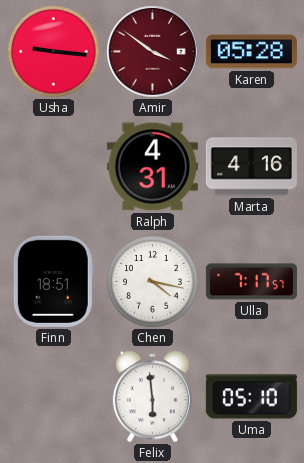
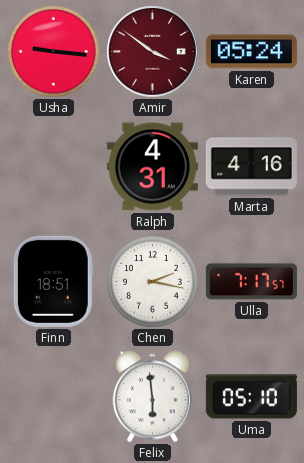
Karen: 05:28 -> 05:24
Chen: 4:17 -> 2:17
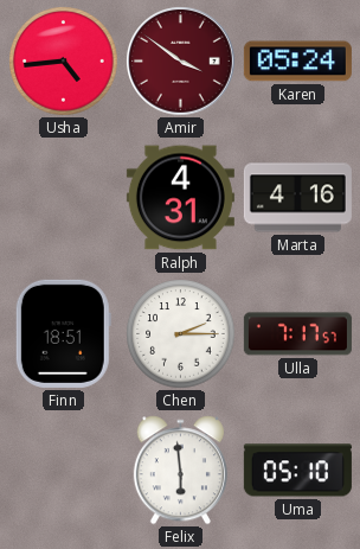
Usha: 9:16 -> 4:44
Chen: 2:17 -> 2:15
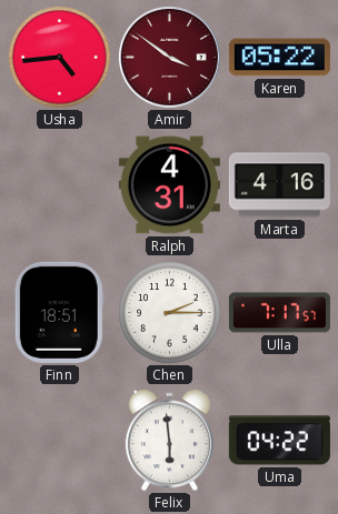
Karen: 05:24 -> 05:22
Uma: 05:10 -> 04:22
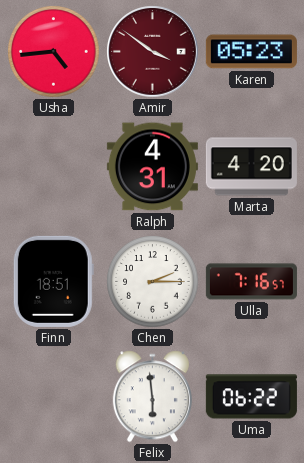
Karen: 05:22 -> 05:23
Marta: 4:16 -> 4:20
Ulla: 7:17 -> 7:16
Uma: 04:22 -> 06:22
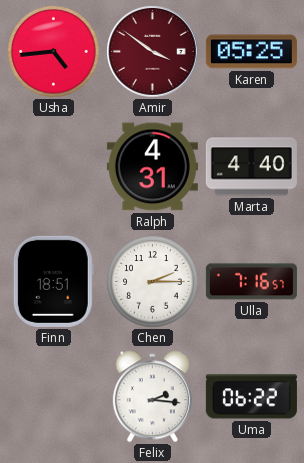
Karen: 05:23 -> 05:25
Marta: 4:20 -> 4:40
Felix: 5:59 -> 2:16
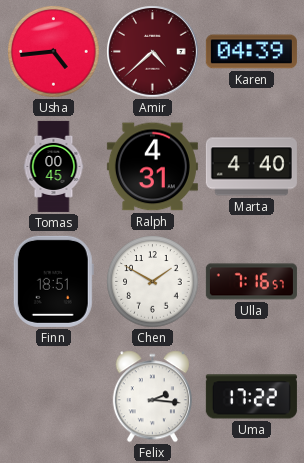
Amir: 3:51 -> 4:38
Karen: 05:25 -> 04:39
Tomas: none -> 00:45
Chen: 2:15 -> 1:50
Uma: 06:22 -> 17:22
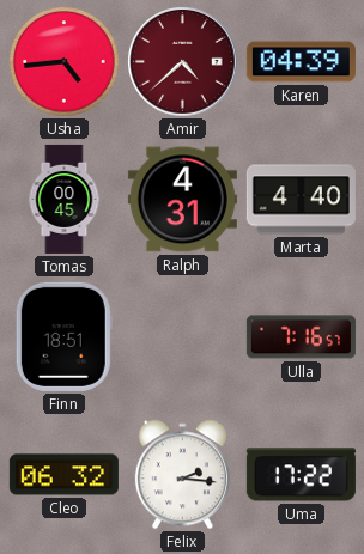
Chen: 1:50 -> none
Cleo: none -> 06:32
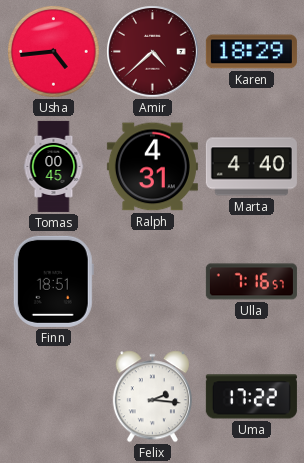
Karen: 04:39 -> 18:29
Cleo: 06:32 -> none
